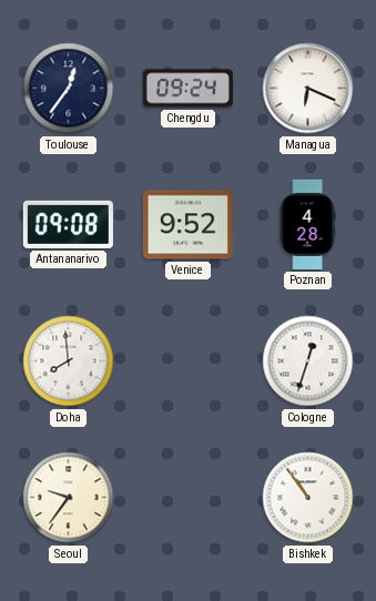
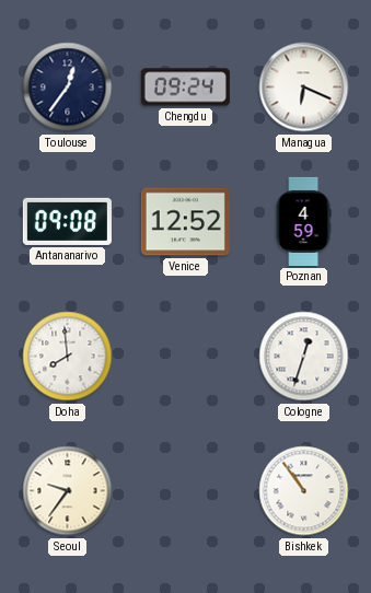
Venice: 9:52 -> 12:52
Poznan: 4:28 -> 4:59
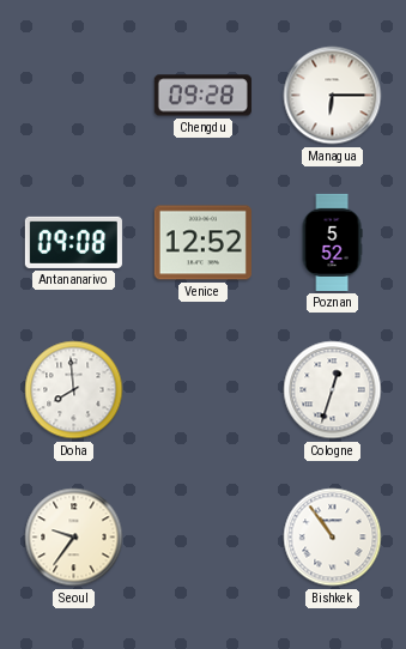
Toulouse: 12:36 -> none
Chengdu: 09:24 -> 09:28
Managua: 6:19 -> 6:15
Poznan: 4:59 -> 5:52
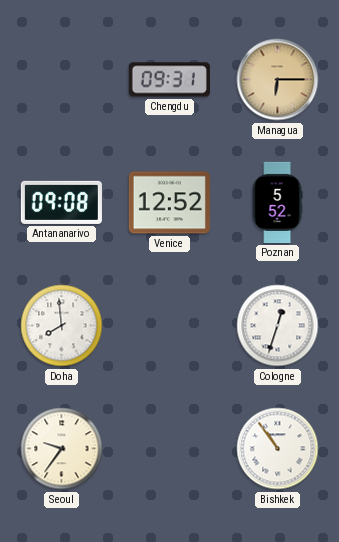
Chengdu: 09:28 -> 09:31
Managua dial: white -> champagne
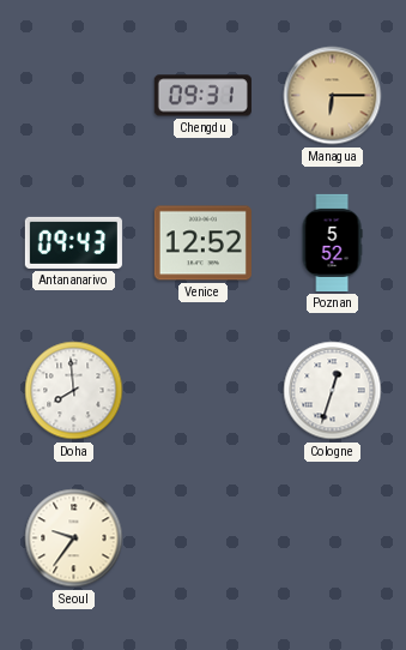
Antananarivo: 09:08 -> 09:43
Bishkek: 10:54 -> none
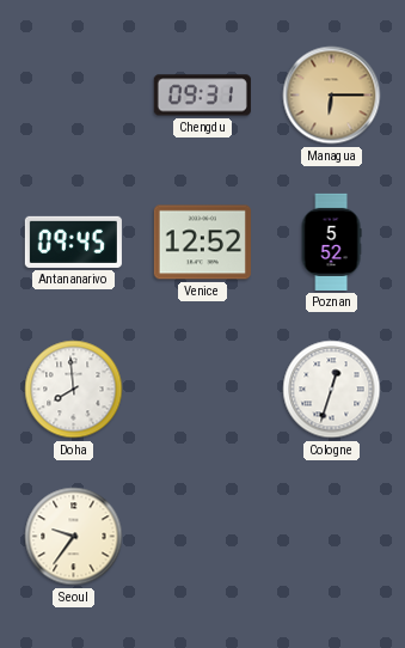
Antananarivo: 09:43 -> 09:45
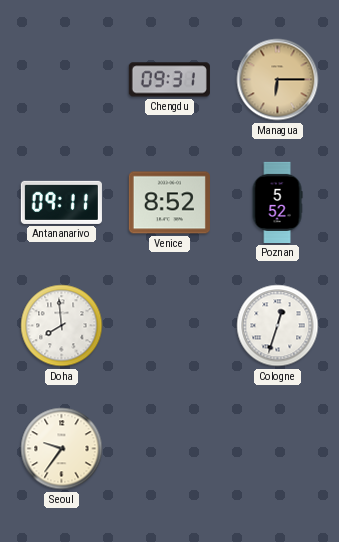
Antananarivo: 09:45 -> 09:11
Venice: 12:52 -> 8:52
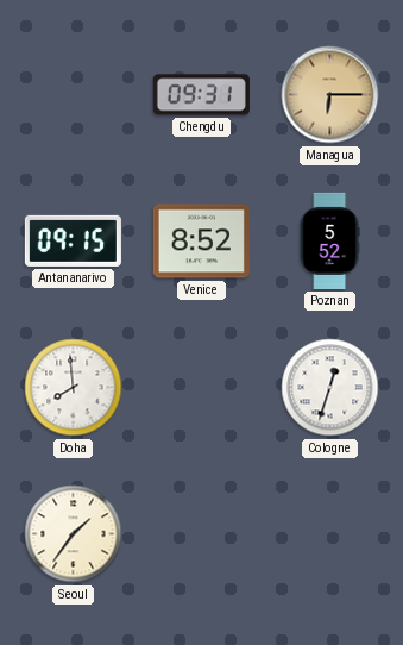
Antananarivo: 09:11 -> 09:15
Seoul: 9:36 -> 1:36
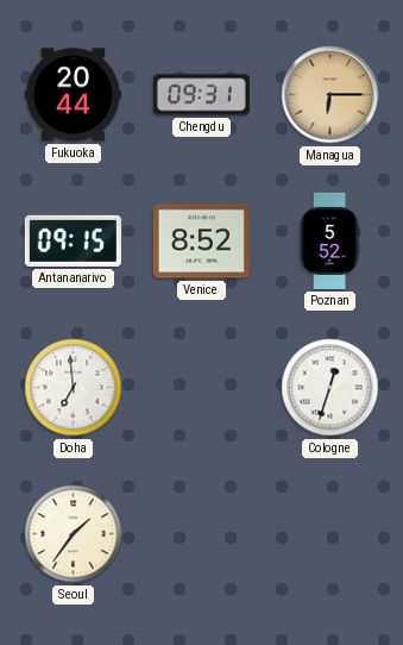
Fukuoka: none -> 20:44
Doha: 7:59 -> 6:59
